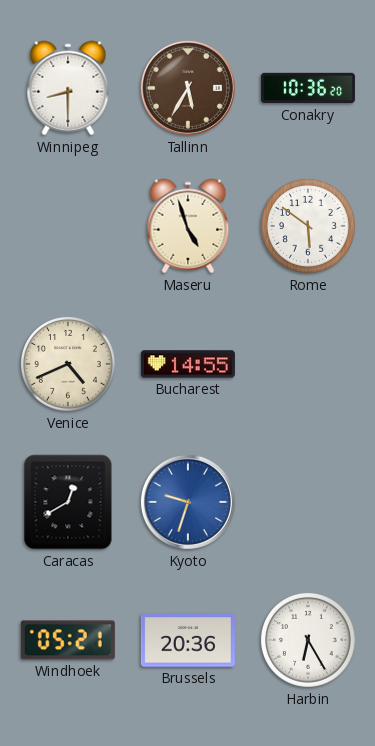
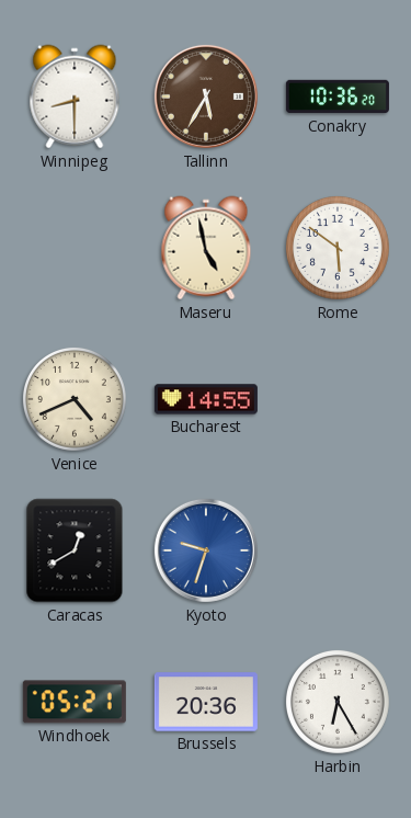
Maseru: 4:57 -> 4:58
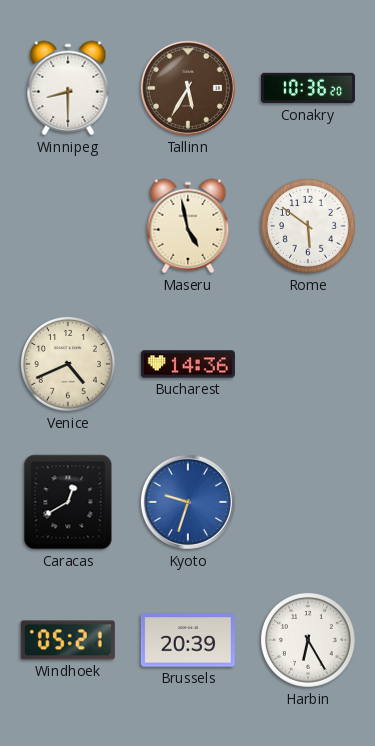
Bucharest: 14:55 -> 14:36
Brussels: 20:36 -> 20:39
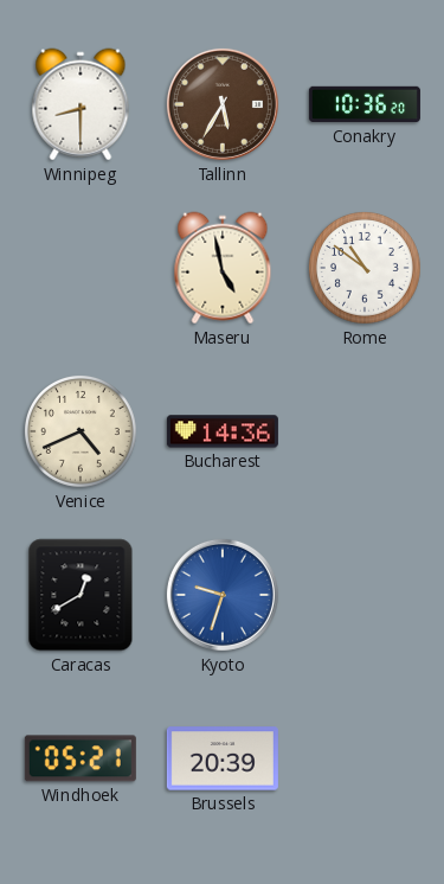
Rome: 5:51 -> 10:51
Harbin: 6:25 -> none
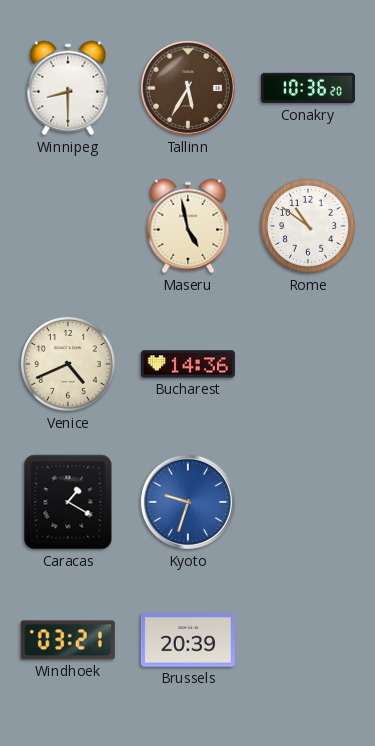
Caracas: 12:40 -> 1:20
Windhoek: 05:21 -> 03:21
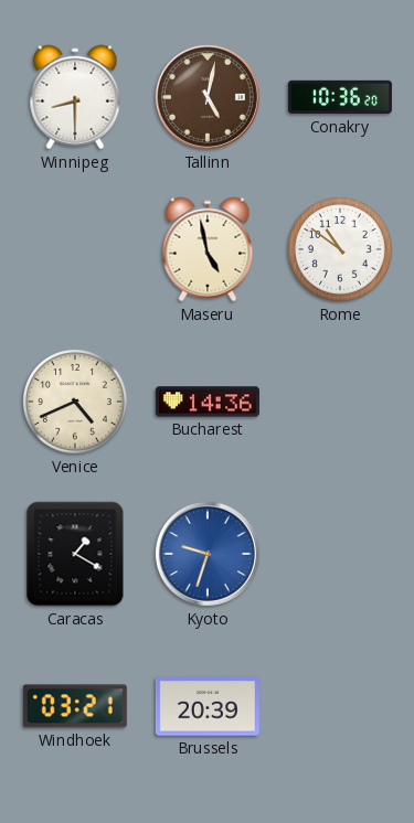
Tallinn: 5:35 -> 5:02
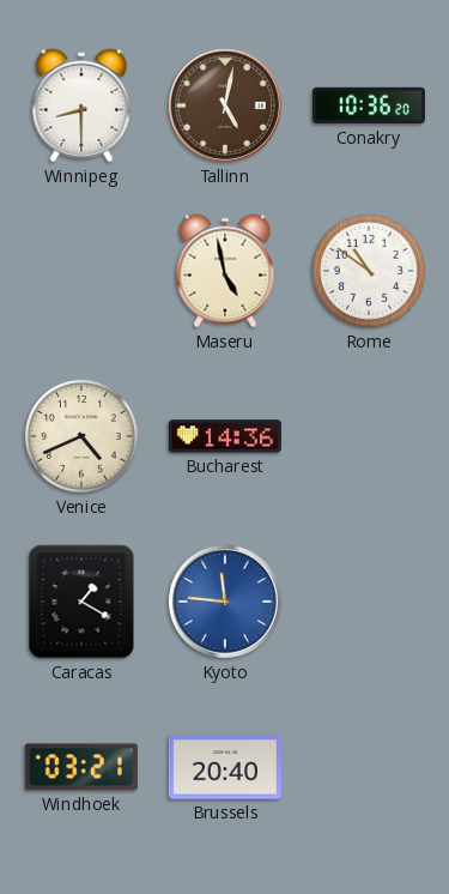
Kyoto: 9:33 -> 11:46
Brussels: 20:39 -> 20:40
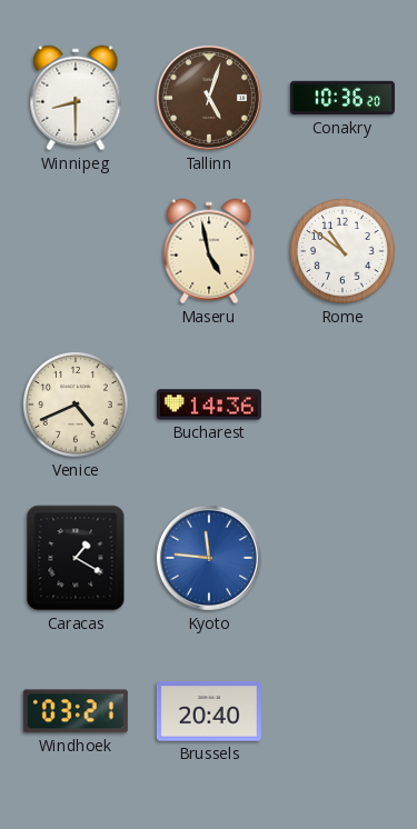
Tallinn: 5:02 -> 5:03
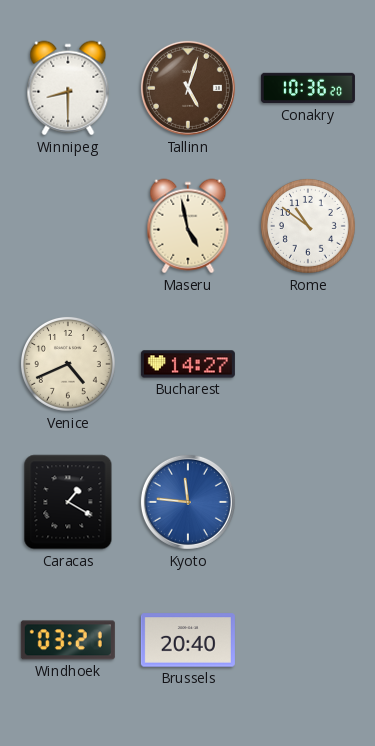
Bucharest: 14:36 -> 14:27
